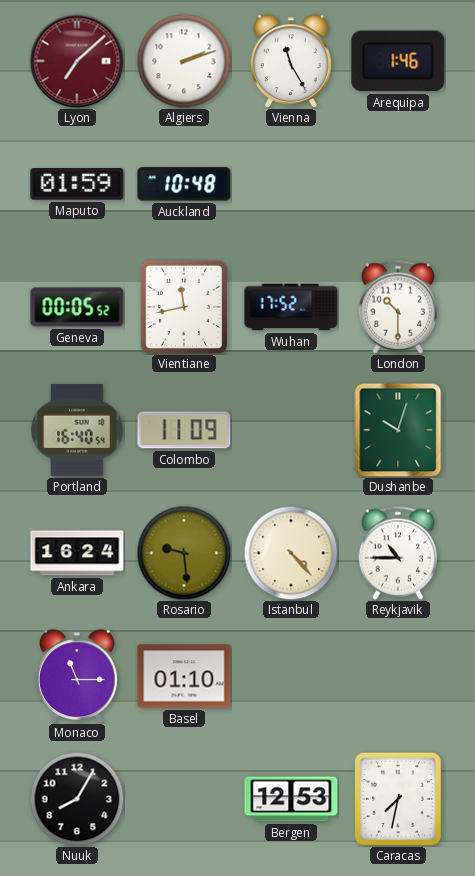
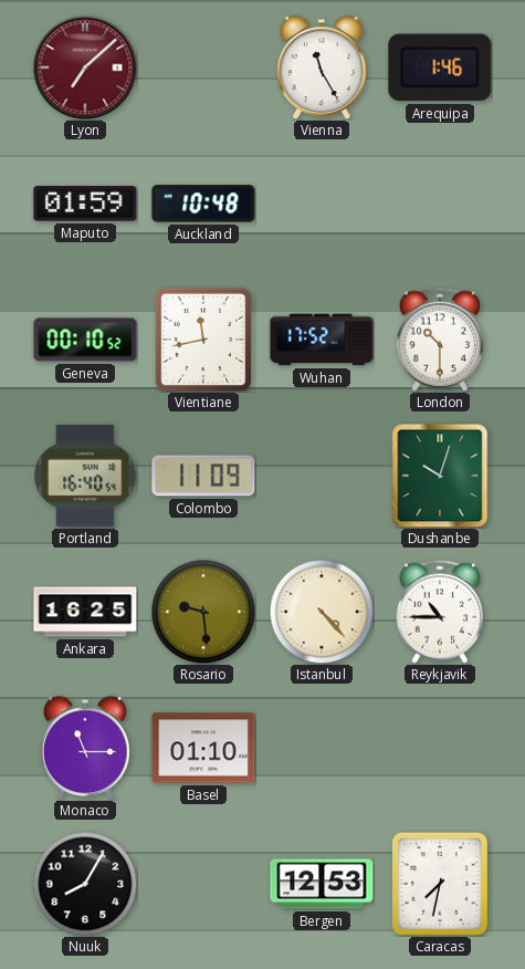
Algiers: 2:12 -> none
Geneva: 00:05 -> 00:10
Ankara: 16:24 -> 16:25
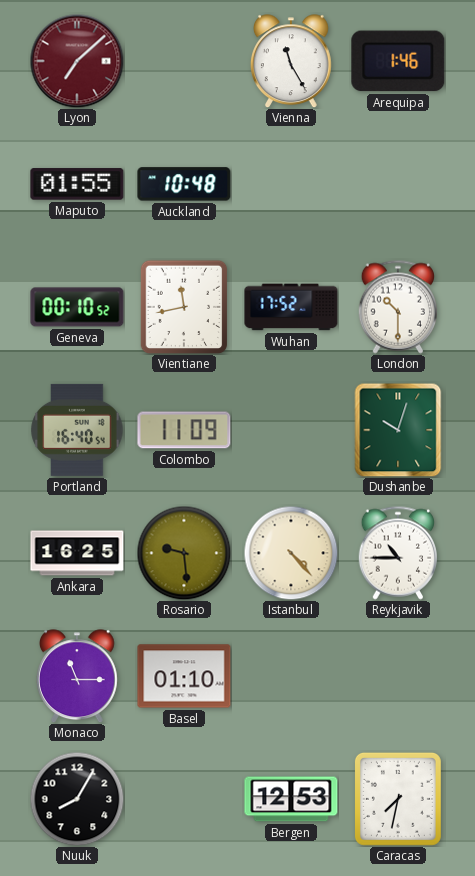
Maputo: 01:59 -> 01:55
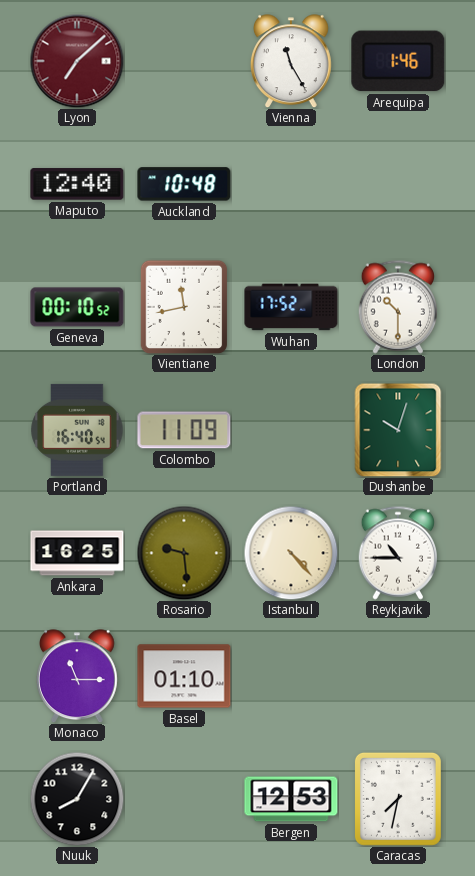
Maputo: 01:55 -> 12:40
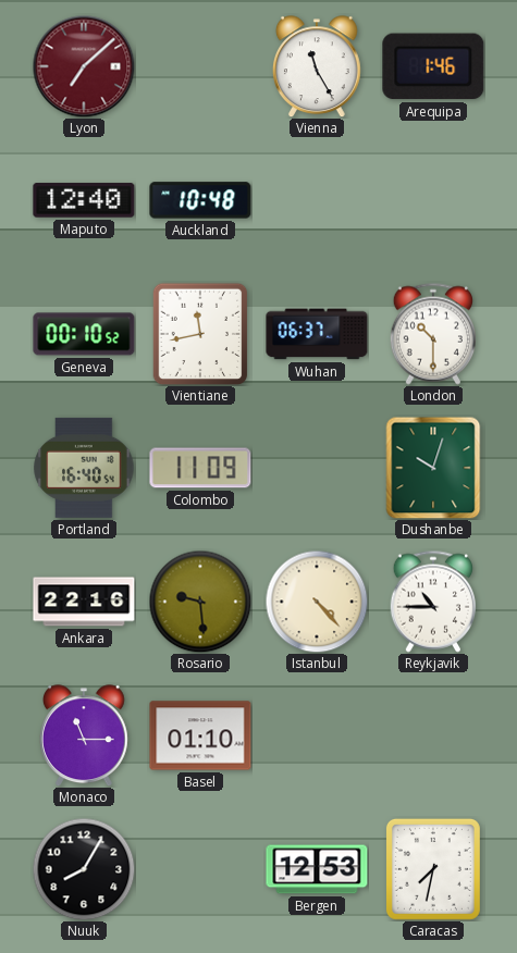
Wuhan: 17:52 -> 06:37
Ankara: 16:25 -> 22:16
